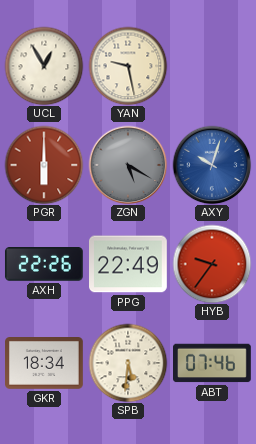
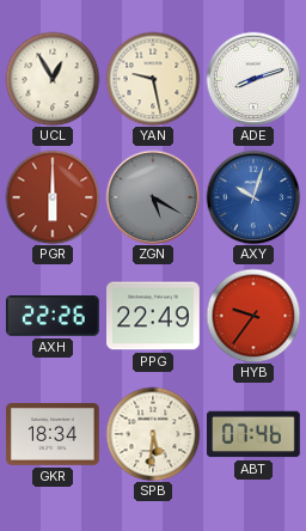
ADE: none -> 8:12
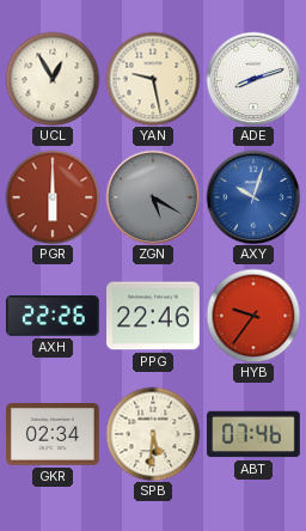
PPG: 22:49 -> 22:46
GKR: 18:34 -> 02:34
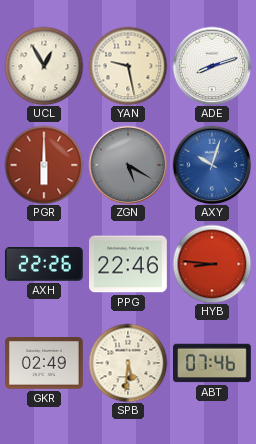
HYB: 9:36 -> 8:46
GKR: 02:34 -> 02:49
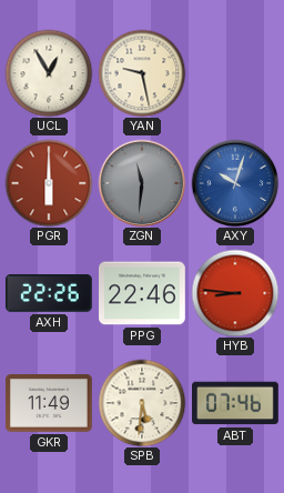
ADE: 8:12 -> none
ZGN: 5:20 -> 11:31
GKR: 02:49 -> 11:49
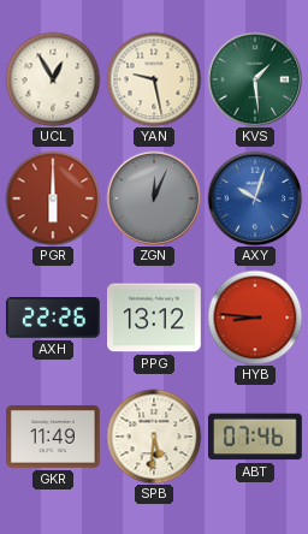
KVS: none -> 1:29
ZGN: 11:31 -> 12:04
PPG: 22:46 -> 13:12
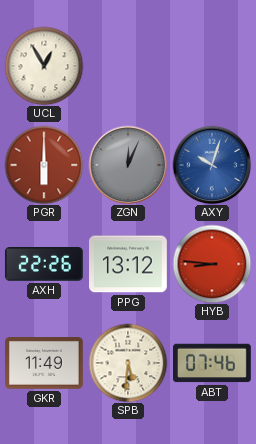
YAN: 9:28 -> none
KVS: 1:29 -> none
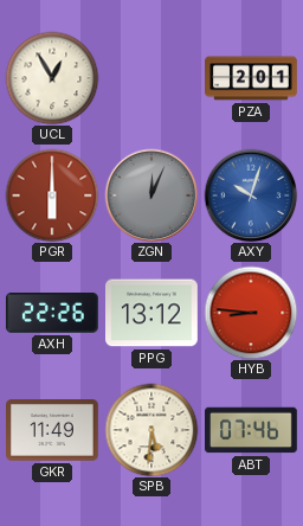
PZA: none -> 2:01
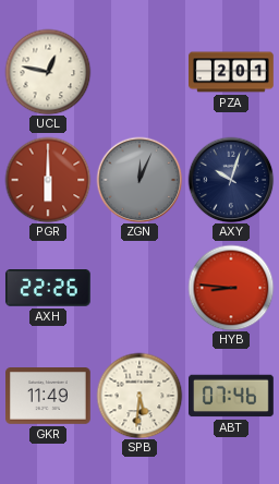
UCL: 12:55 -> 12:47
AXY dial: blue -> navy
PPG: 13:12 -> none
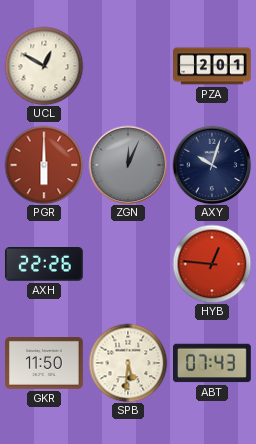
UCL: 12:47 -> 12:50
HYB: 8:46 -> 12:46
GKR: 11:49 -> 11:50
ABT: 07:46 -> 07:43
